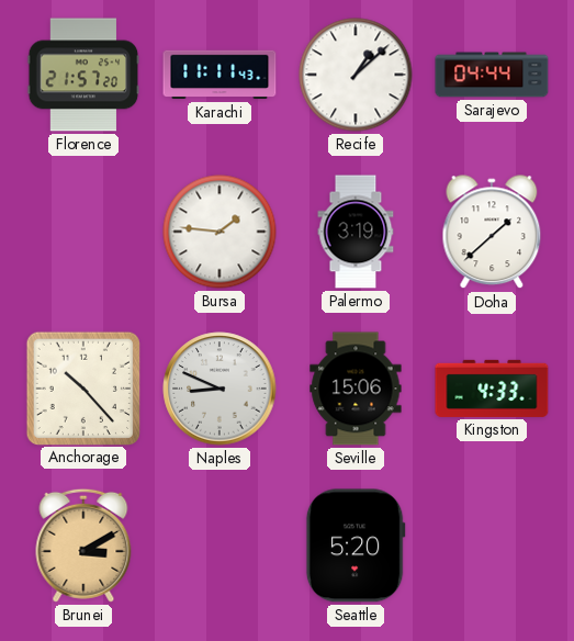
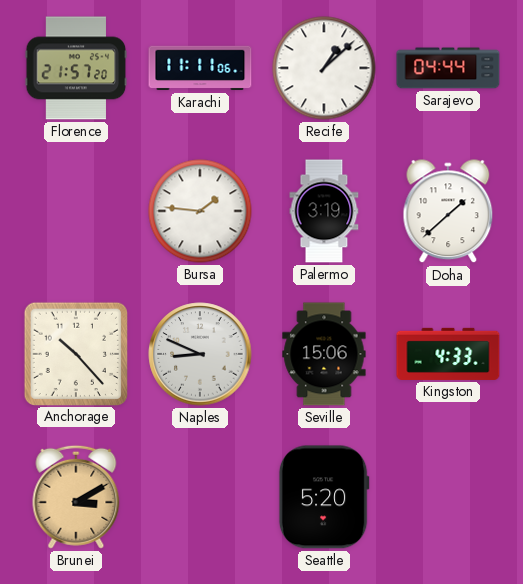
Karachi: 11:11:43 -> 11:11:06
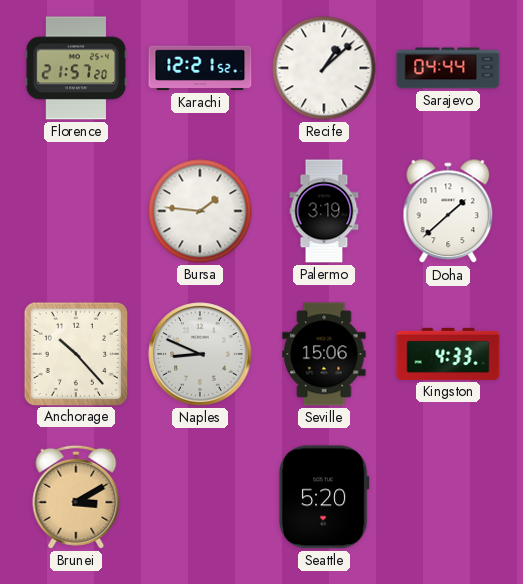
Karachi: 11:11 -> 12:21
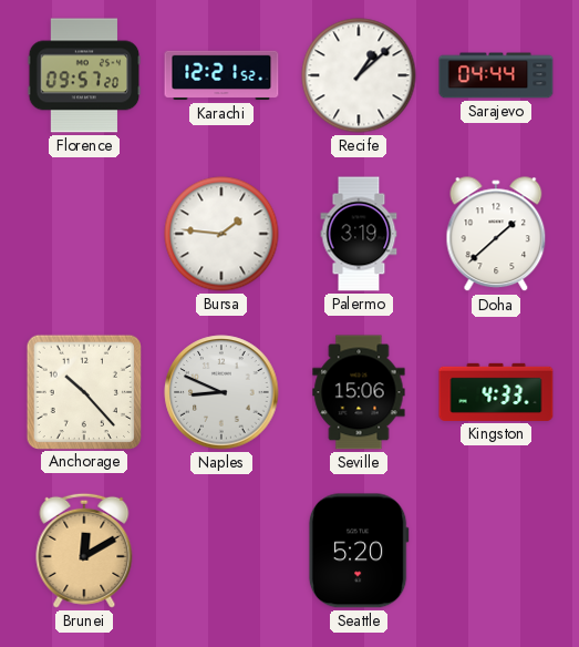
Florence: 21:57 -> 09:57
Brunei: 3:10 -> 12:10
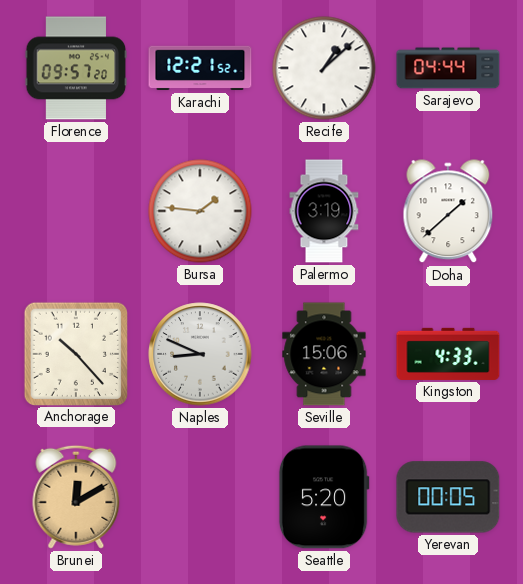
Yerevan: none -> 00:05
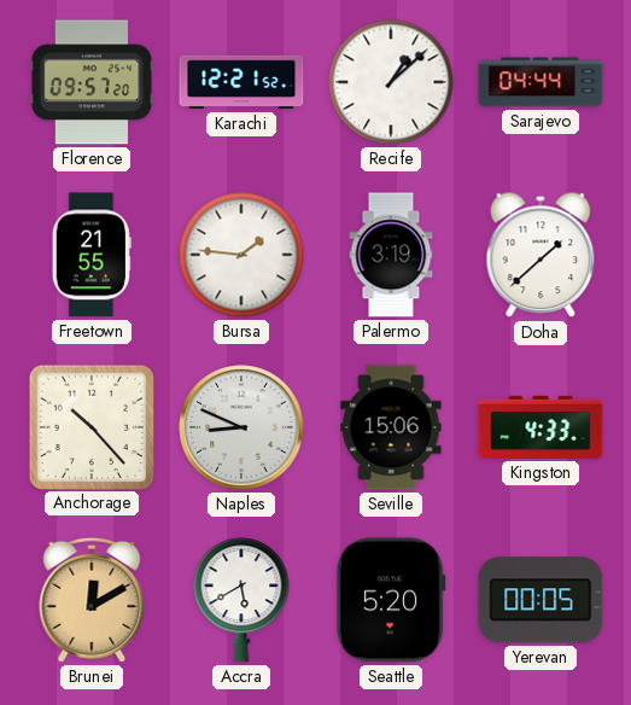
Freetown: none -> 21:55
Accra: none -> 5:40
